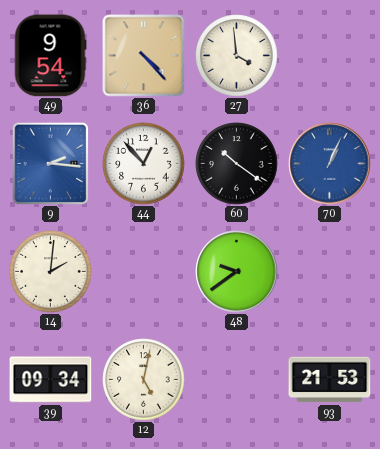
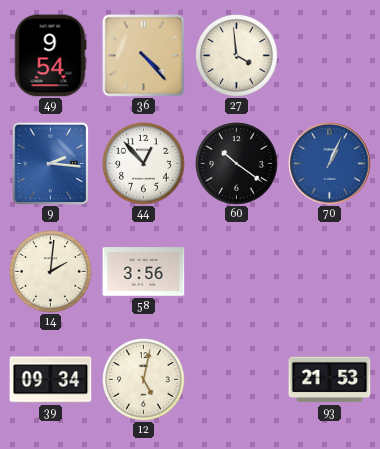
58: none -> 3:56
48: 9:39 -> none
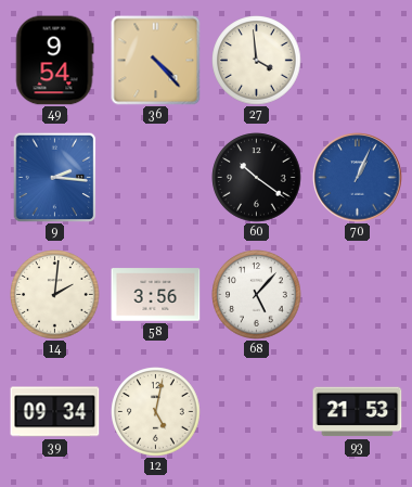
44: 12:53 -> none
68: none -> 5:07
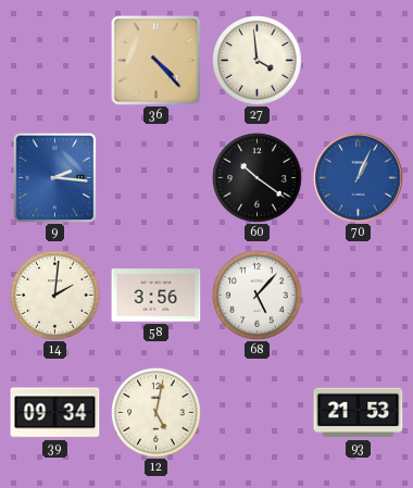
49: 9:54 -> none
